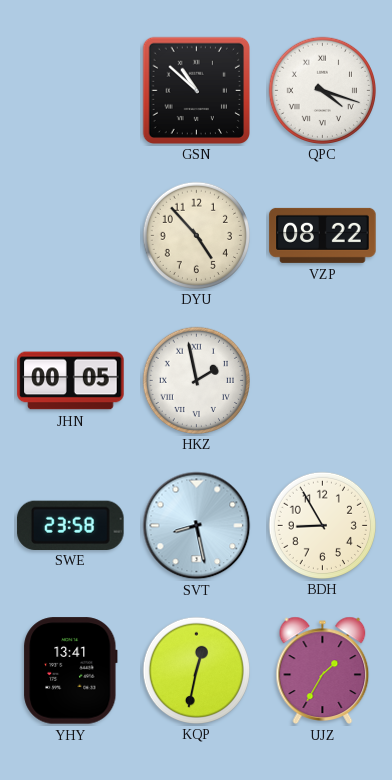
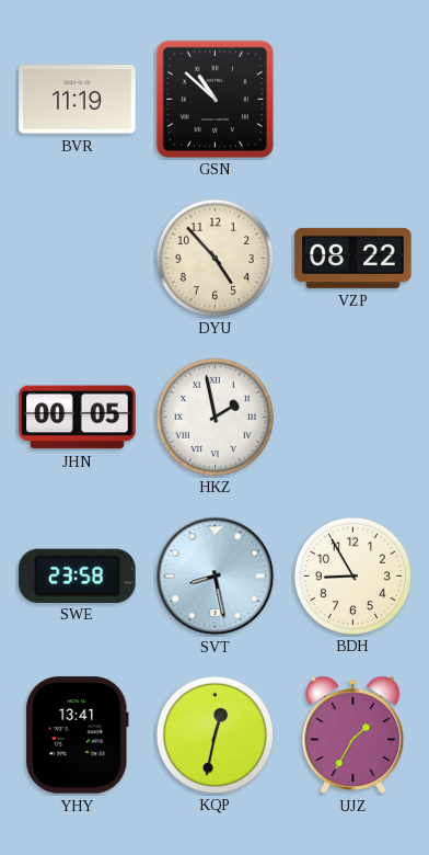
BVR: none -> 11:19
QPC: 4:18 -> none
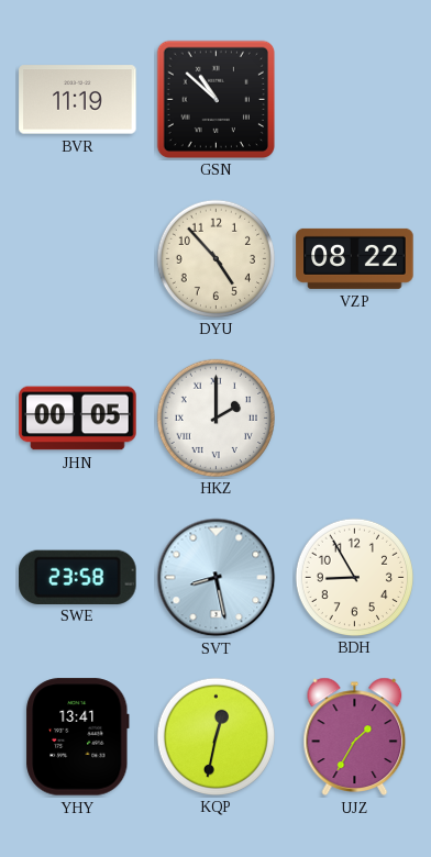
HKZ: 1:58 -> 2:00
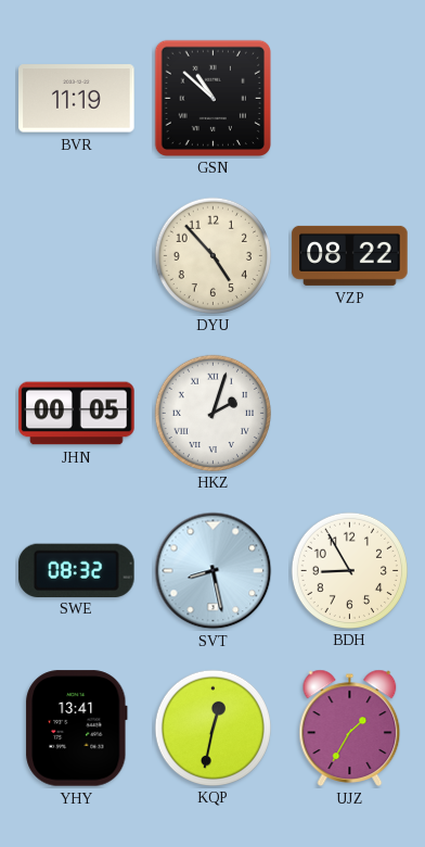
HKZ: 2:00 -> 2:03
SWE: 23:58 -> 08:32
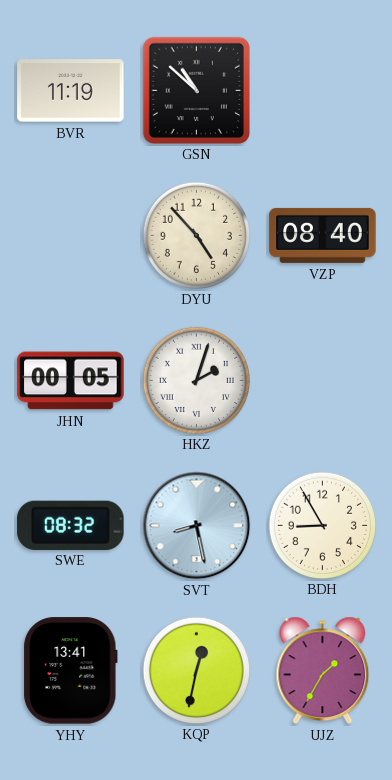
VZP: 08:22 -> 08:40
